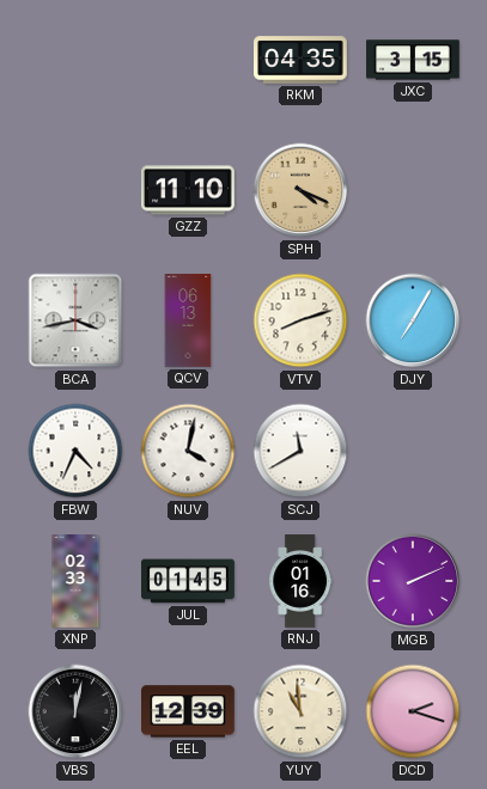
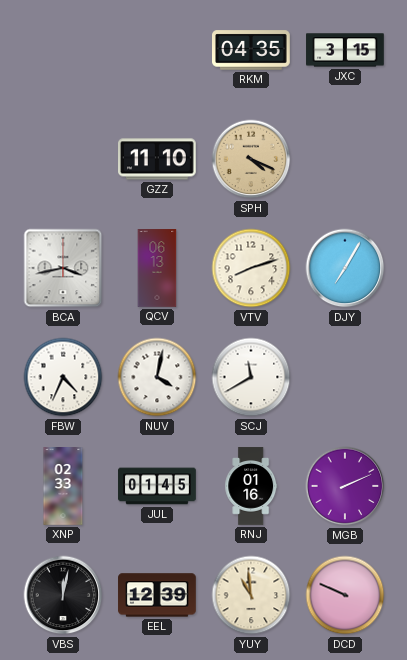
DCD: 2:18 -> 9:49
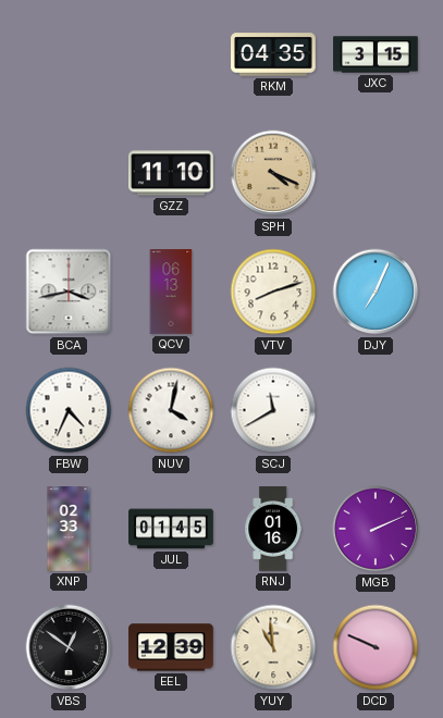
DJY: 7:05 -> 7:04
VBS: 12:02 -> 12:51
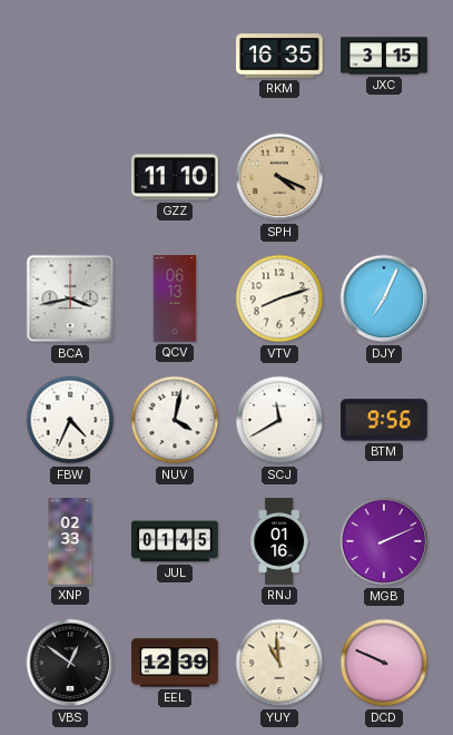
RKM: 04:35 -> 16:35
BTM: none -> 9:56
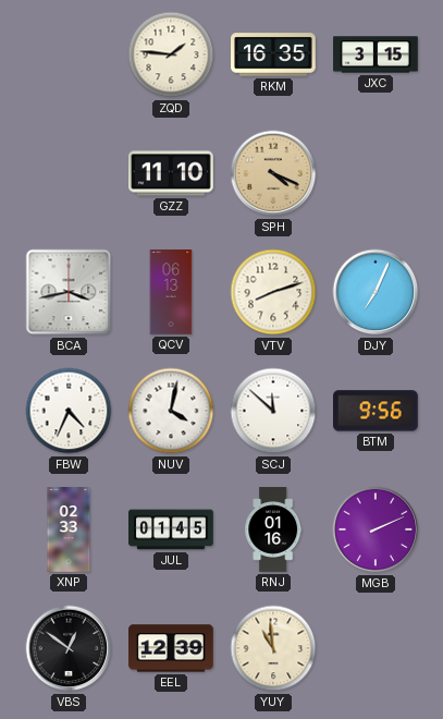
ZQD: none -> 1:46
SCJ: 11:40 -> 11:52
DCD: 9:49 -> none
